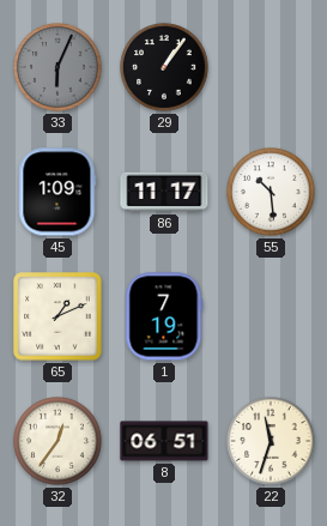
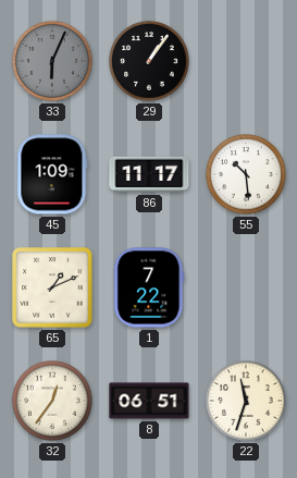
1: 7:19 -> 7:22
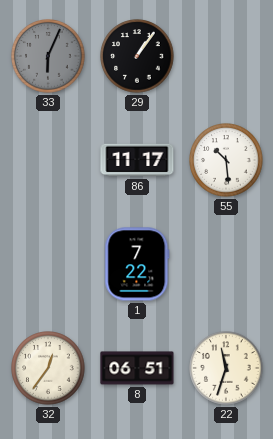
45: 1:09 -> none
65: 1:11 -> none
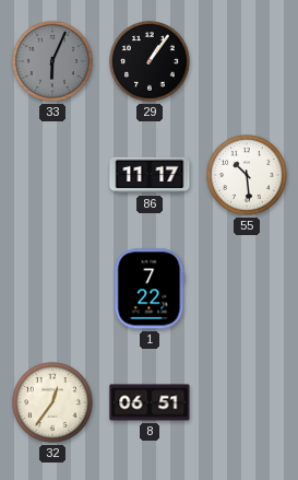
22: 11:33 -> none
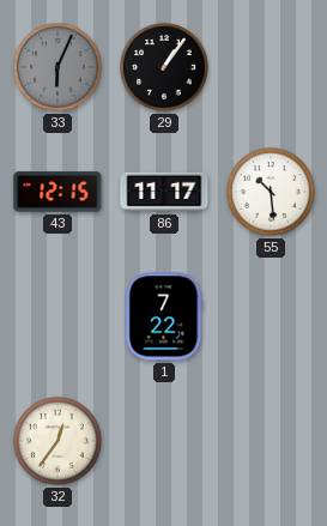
43: none -> 12:15
8: 06:51 -> none
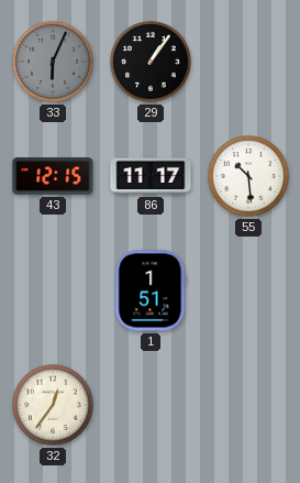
1: 7:22 -> 1:51
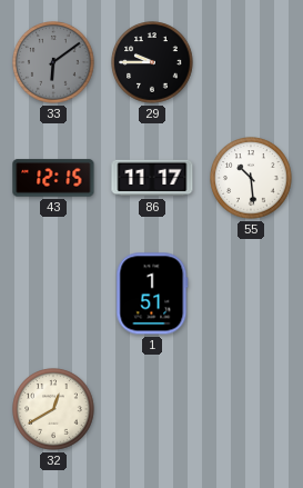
33: 6:04 -> 6:09
29: 1:06 -> 9:45
32: 12:36 -> 12:40
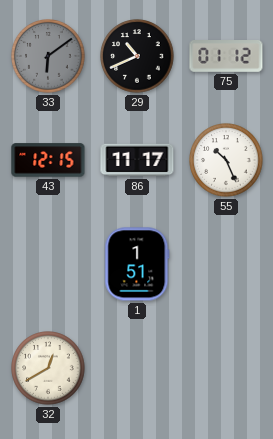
29: 9:45 -> 10:41
75: none -> 01:12
55: 10:29 -> 10:26
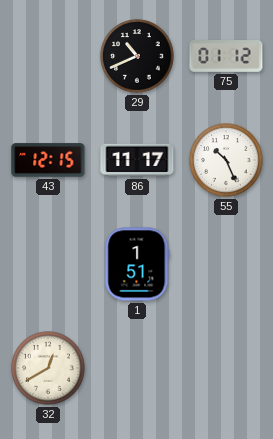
33: 6:09 -> none
